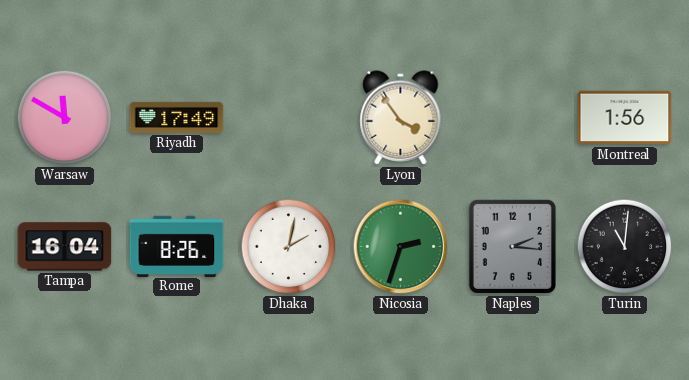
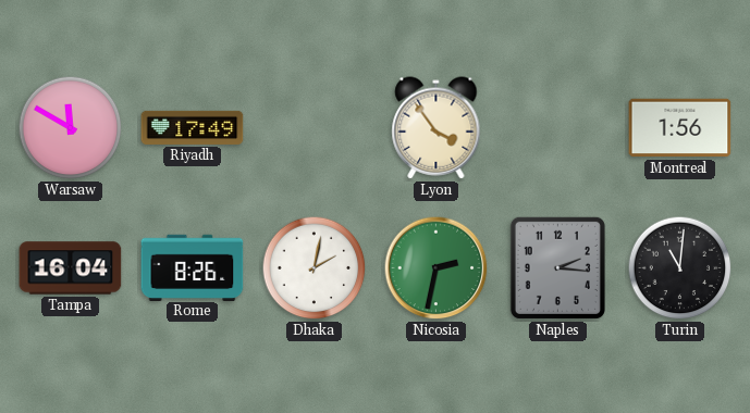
Nicosia: 2:33 -> 2:32
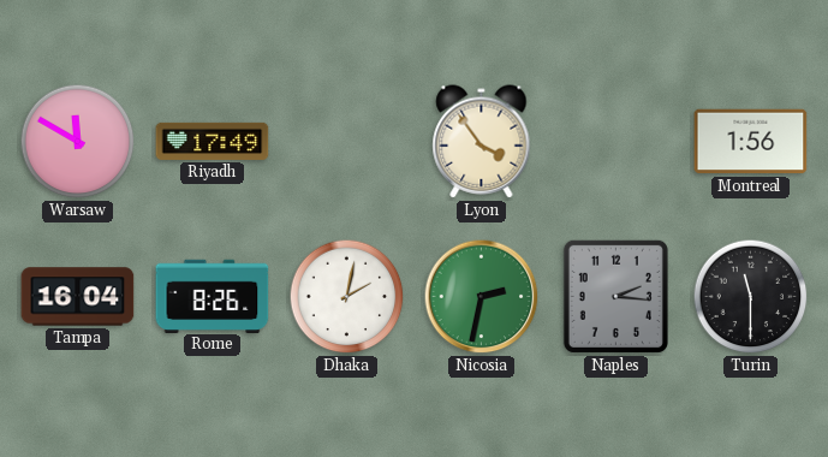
Turin: 11:01 -> 11:30
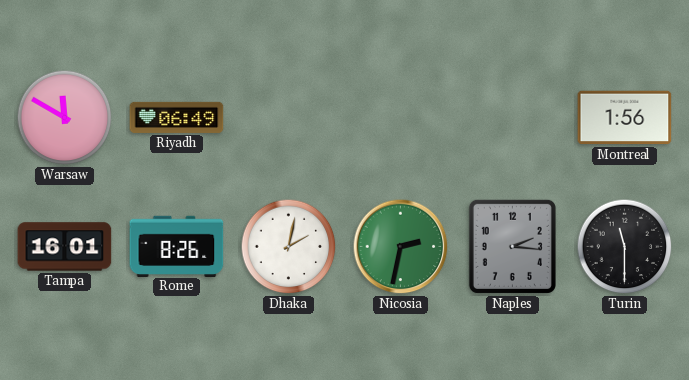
Riyadh: 17:49 -> 06:49
Lyon: 3:54 -> none
Tampa: 16:04 -> 16:01
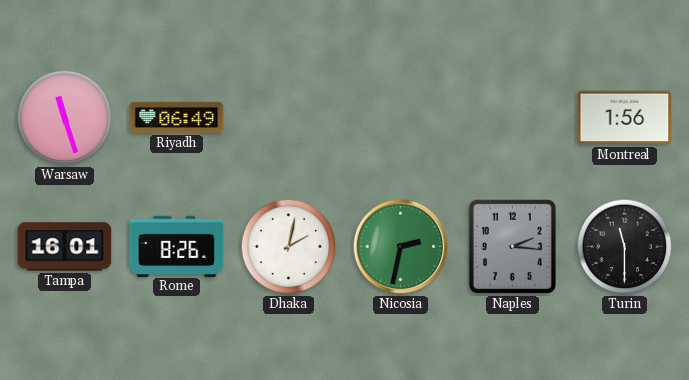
Warsaw: 11:50 -> 11:27
